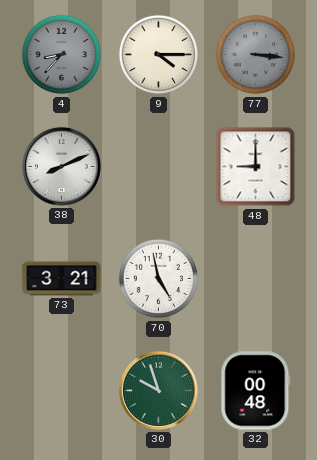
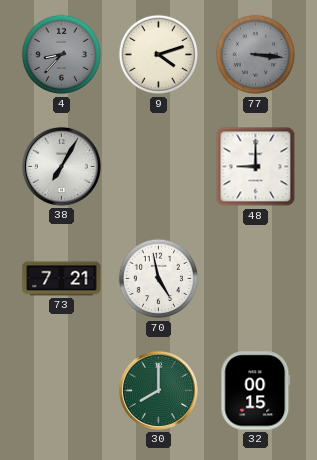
9: 4:15 -> 4:12
38: 8:11 -> 7:05
73: 3:21 -> 7:21
30: 9:57 -> 8:00
32: 00:48 -> 00:15
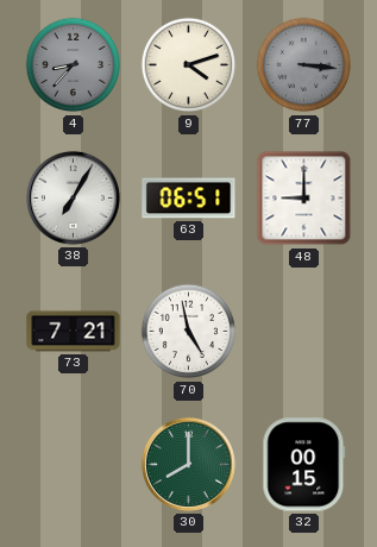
63: none -> 06:51
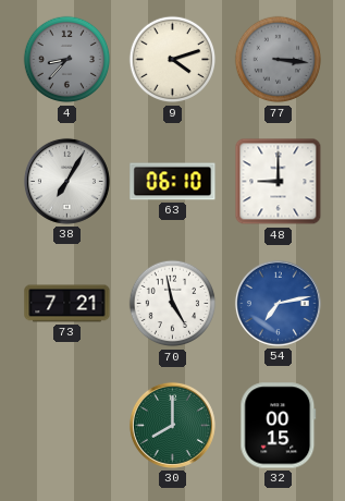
63: 06:51 -> 06:10
54: none -> 7:13
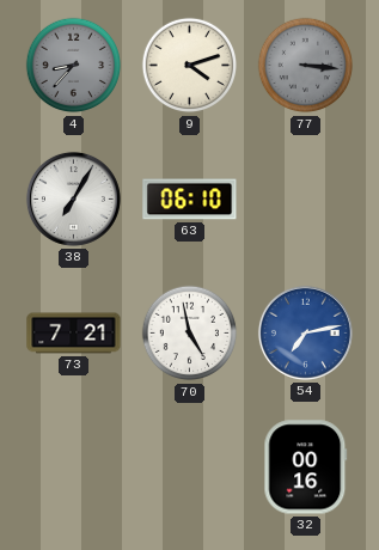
48: 9:00 -> none
30: 8:00 -> none
32: 00:15 -> 00:16
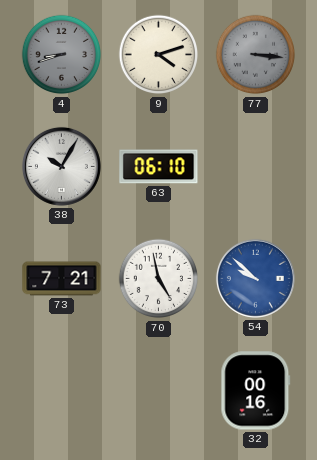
4: 8:37 -> 8:42
38: 7:05 -> 10:05
54: 7:13 -> 9:52
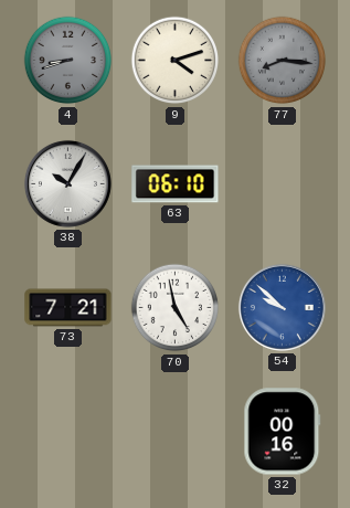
77: 3:16 -> 8:16
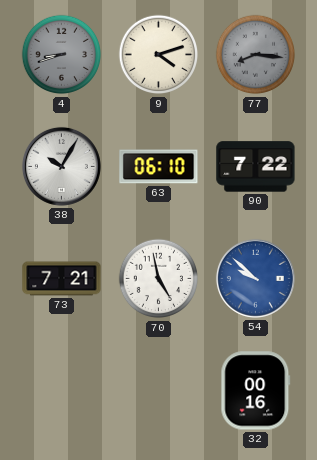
90: none -> 7:22
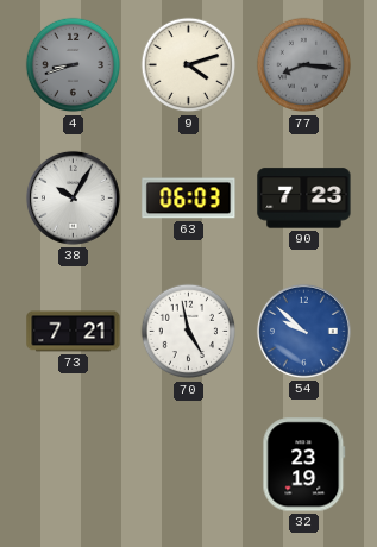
63: 06:10 -> 06:03
90: 7:22 -> 7:23
32: 00:16 -> 23:19
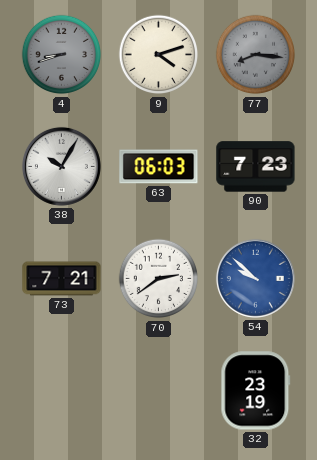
70: 4:58 -> 2:39
